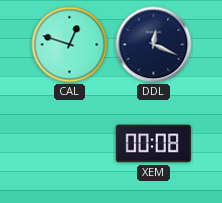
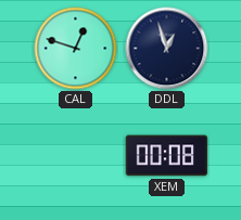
DDL: 12:19 -> 12:57
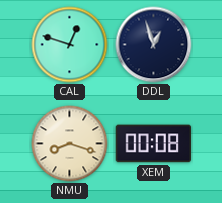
NMU: none -> 8:18
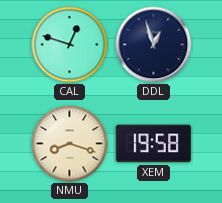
XEM: 00:08 -> 19:58
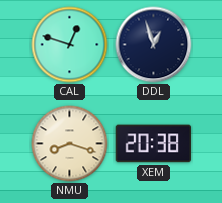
XEM: 19:58 -> 20:38
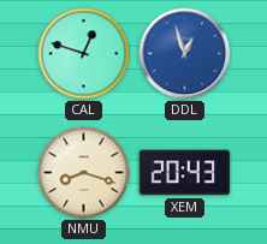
DDL dial: navy -> blue
XEM: 20:38 -> 20:43
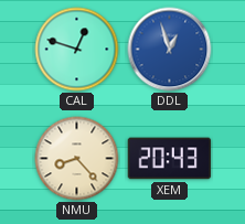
NMU: 8:18 -> 8:23
